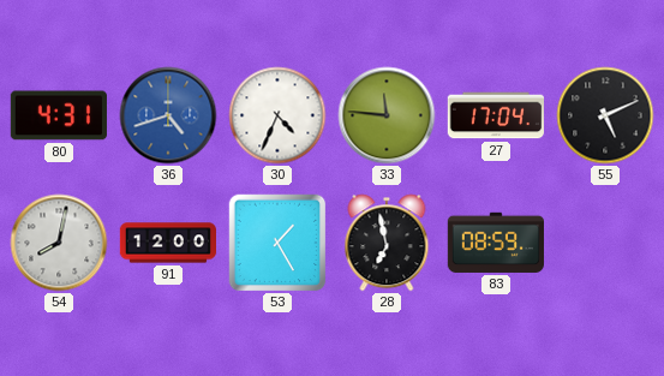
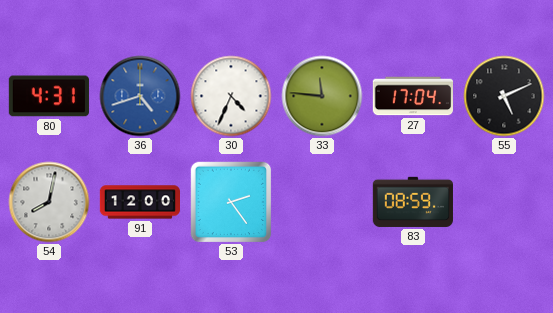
53: 1:25 -> 2:24
28: 6:58 -> none
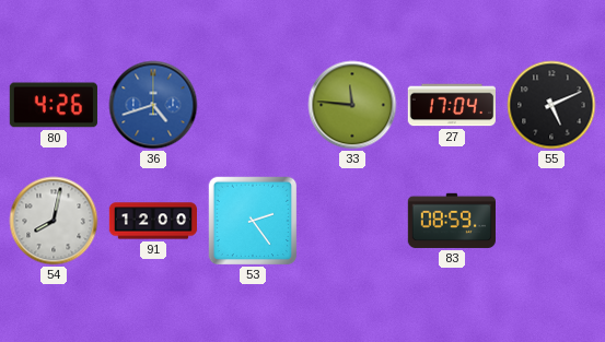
80: 4:31 -> 4:26
30: 4:34 -> none
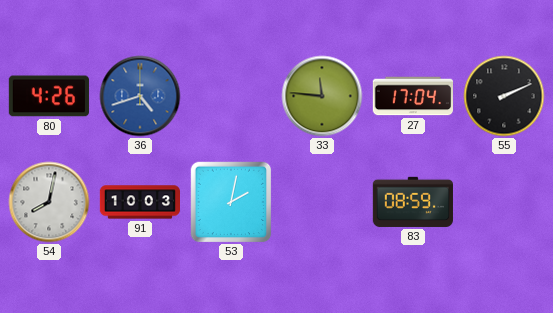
55: 5:11 -> 2:11
91: 12:00 -> 10:03
53: 2:24 -> 2:02
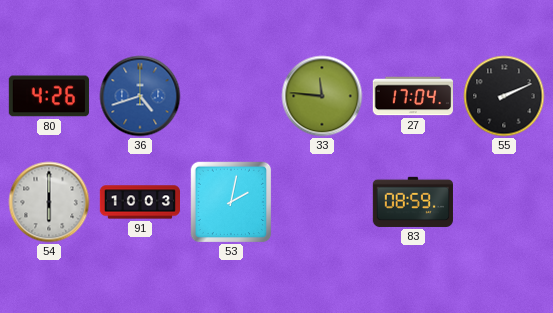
54: 8:02 -> 6:00
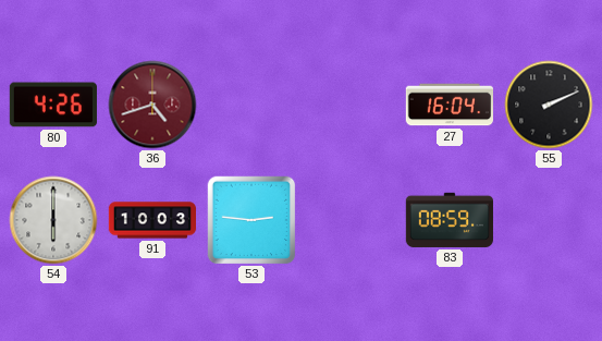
36 dial: blue -> burgundy
33: 11:46 -> none
27: 17:04 -> 16:04
53: 2:02 -> 2:46
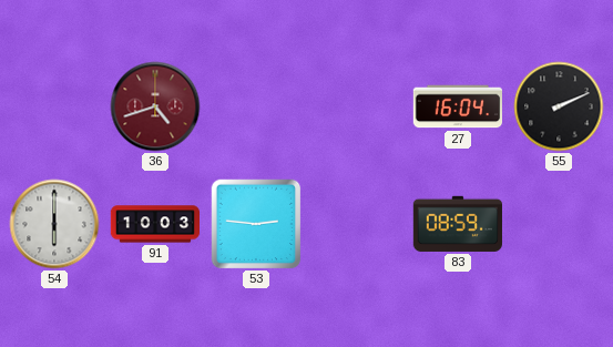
80: 4:26 -> none
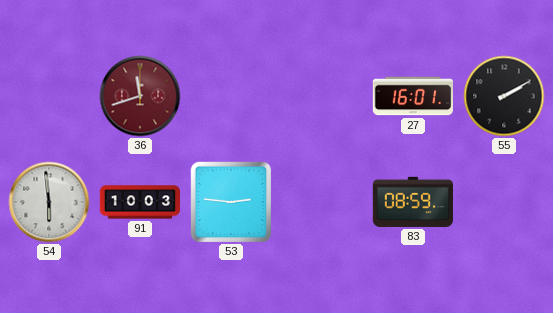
36: 4:42 -> 11:42
27: 16:04 -> 16:01
55: 2:11 -> 2:10
54: 6:00 -> 5:59
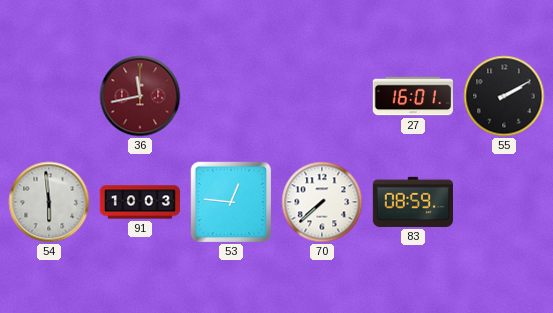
36: 11:42 -> 11:43
53: 2:46 -> 12:46
70: none -> 7:38
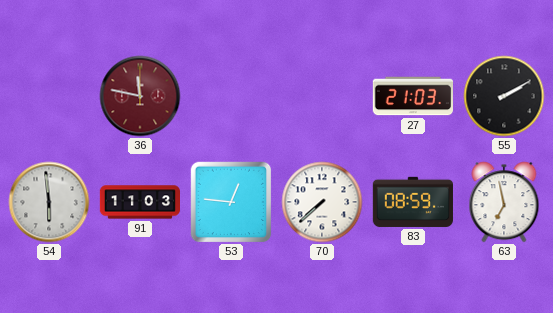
36: 11:43 -> 11:47
27: 16:01 -> 21:03
91: 10:03 -> 11:03
63: none -> 6:58
